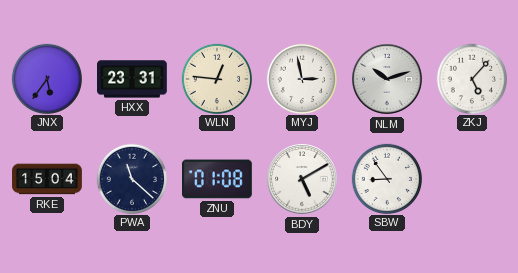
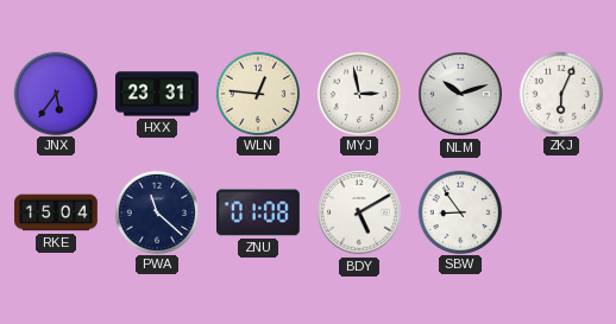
ZKJ: 5:07 -> 6:04
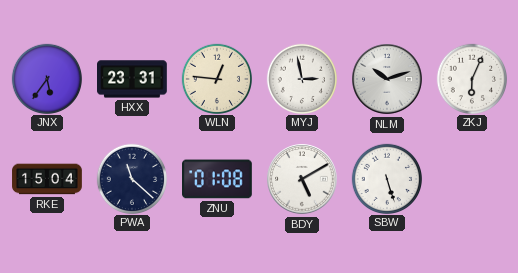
SBW: 8:54 -> 5:27
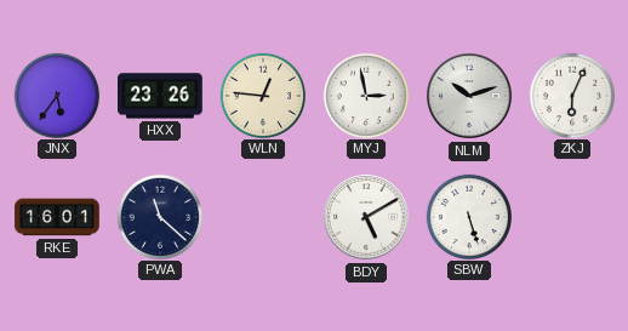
HXX: 23:31 -> 23:26
RKE: 15:04 -> 16:01
ZNU: 01:08 -> none
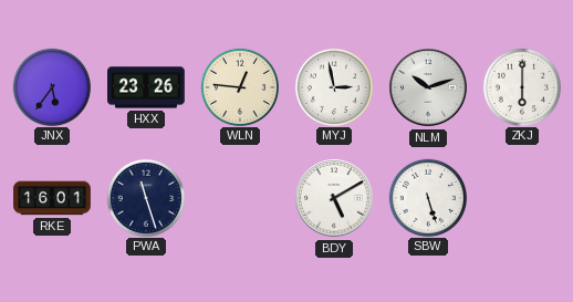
ZKJ: 6:04 -> 6:00
PWA: 11:22 -> 11:27
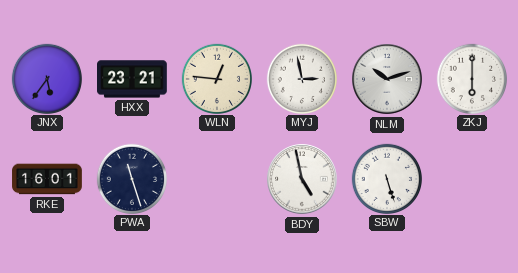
HXX: 23:26 -> 23:21
BDY: 5:10 -> 4:58
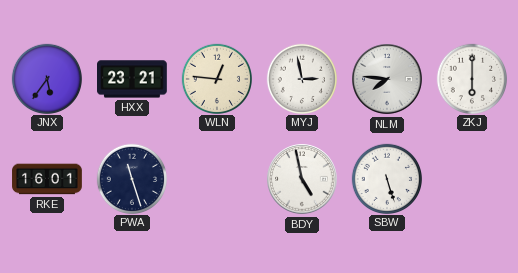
NLM: 10:12 -> 7:46
